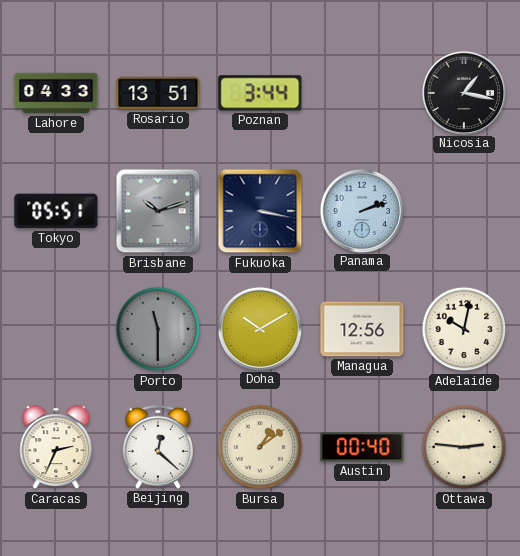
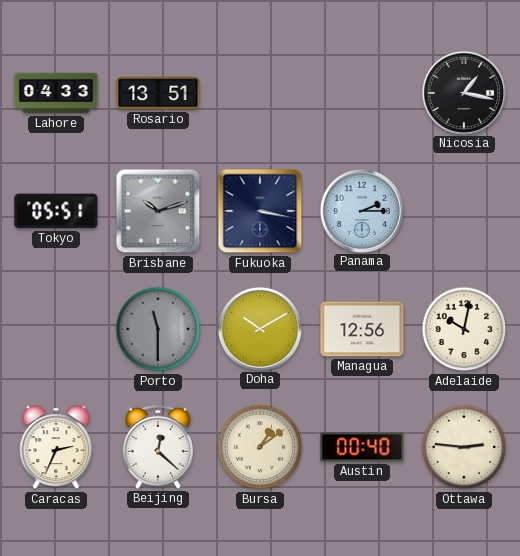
Poznan: 3:44 -> none
Panama: 2:12 -> 2:15
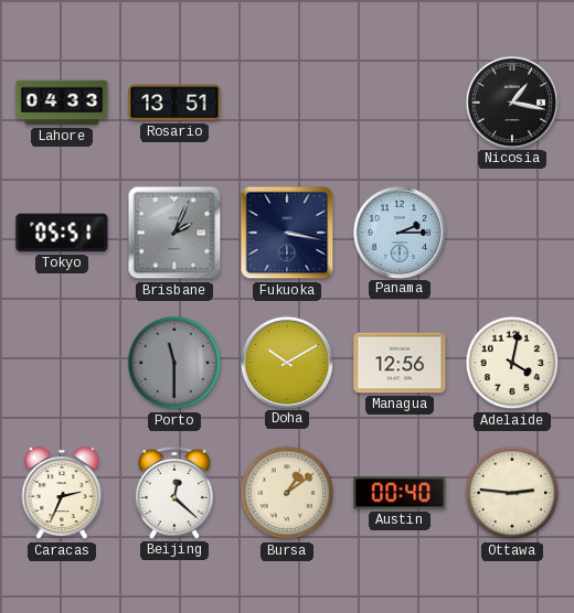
Brisbane: 10:12 -> 2:04
Adelaide: 10:02 -> 4:02
